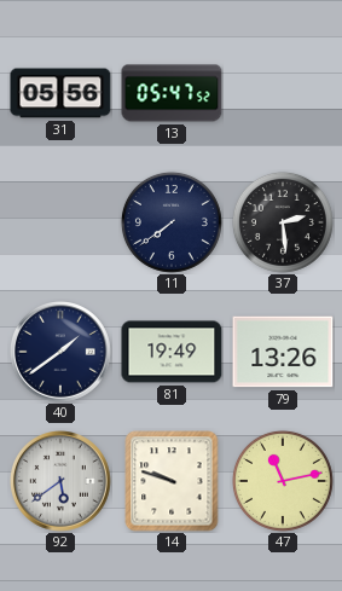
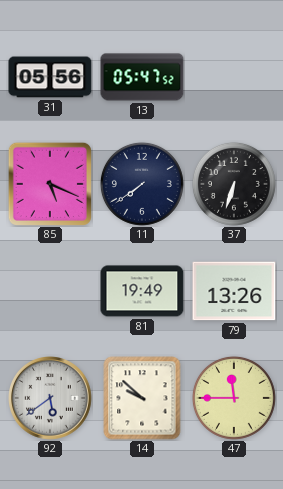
85: none -> 5:19
37: 2:29 -> 6:33
40: 1:39 -> none
14: 9:48 -> 9:52
47: 11:13 -> 11:45
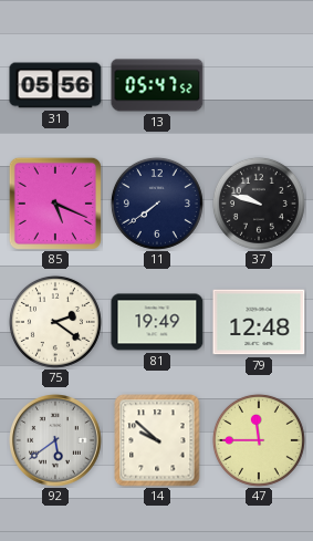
37: 6:33 -> 9:48
75: none -> 2:21
79: 13:26 -> 12:48
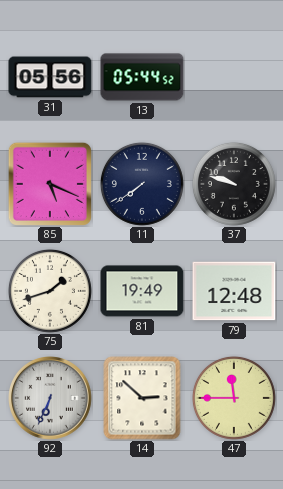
13: 05:47 -> 05:44
75: 2:21 -> 1:42
92: 5:39 -> 6:34
14: 9:52 -> 2:52
